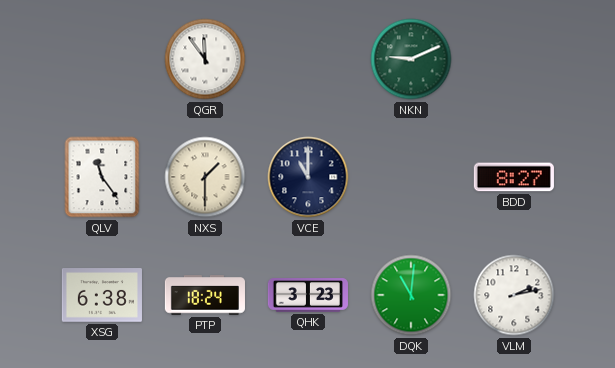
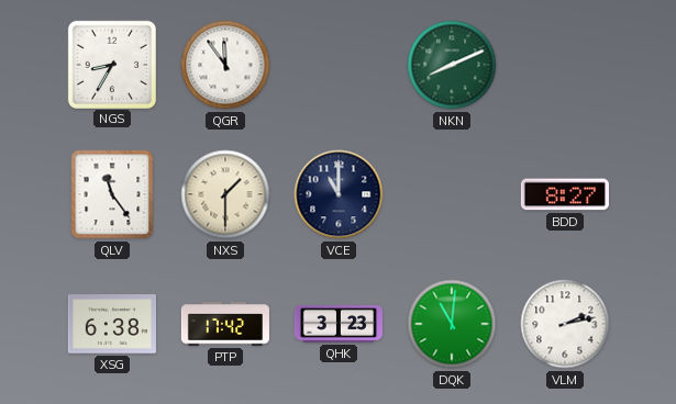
NGS: none -> 8:35
NKN: 9:11 -> 8:11
PTP: 18:24 -> 17:42
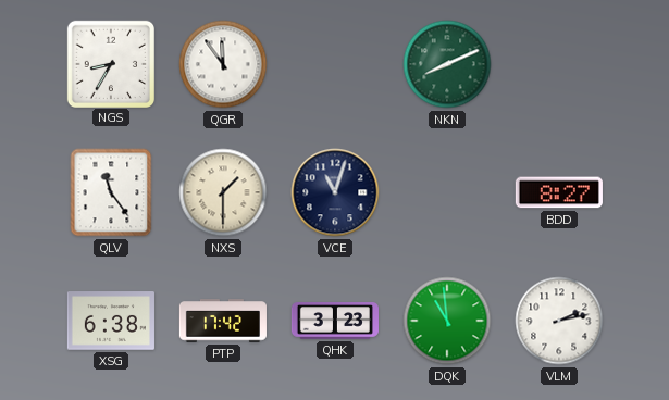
VCE: 11:00 -> 11:03
DQK: 11:01 -> 10:59
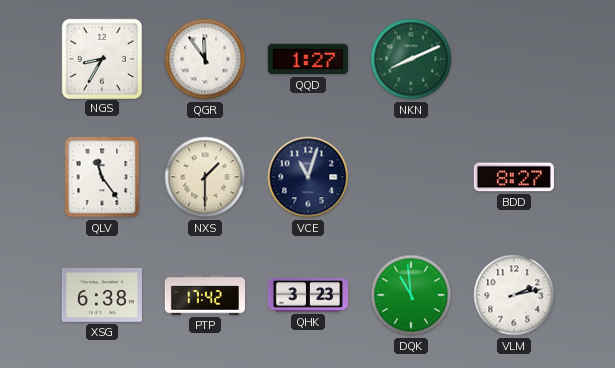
QQD: none -> 1:27
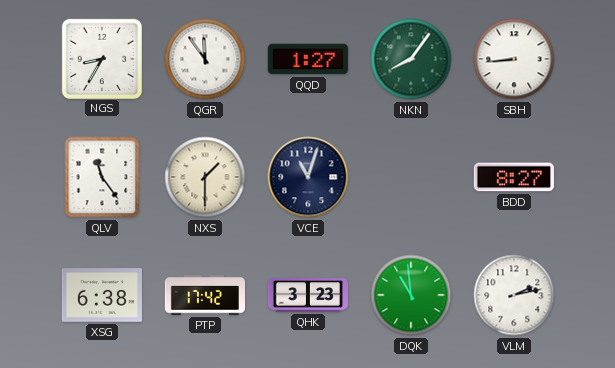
NKN: 8:11 -> 8:06
SBH: none -> 8:44
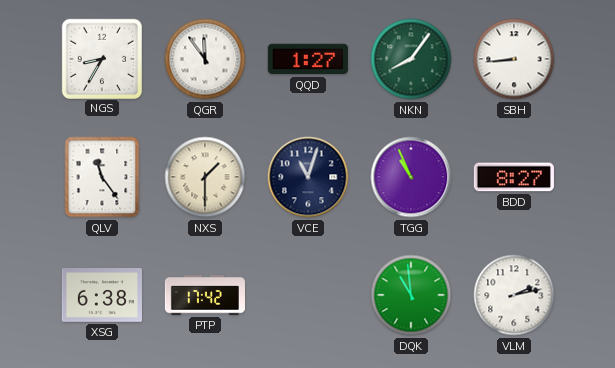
TGG: none -> 10:56
QHK: 3:23 -> none
